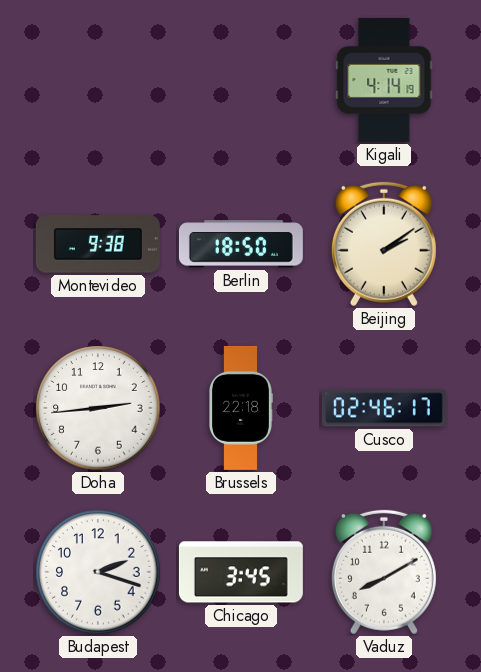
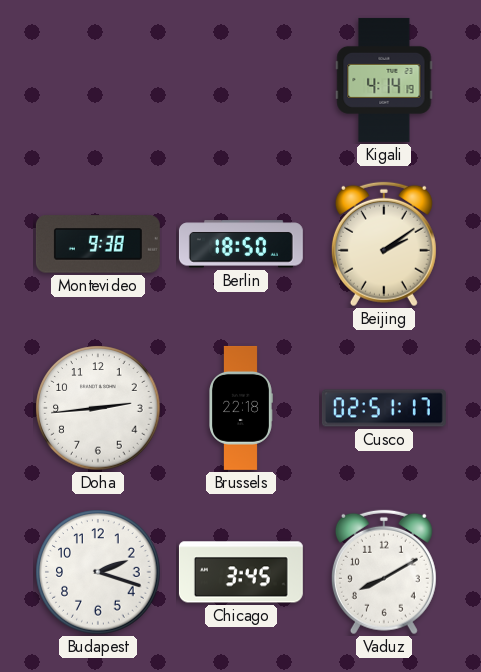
Cusco: 02:46 -> 02:51
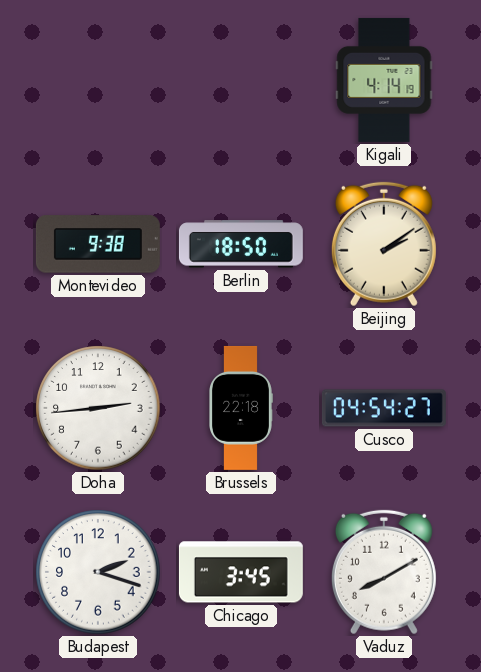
Cusco: 02:51 -> 04:54
